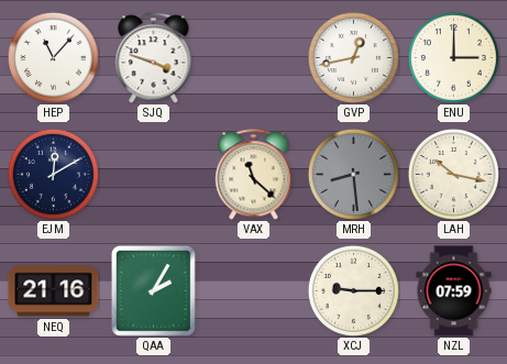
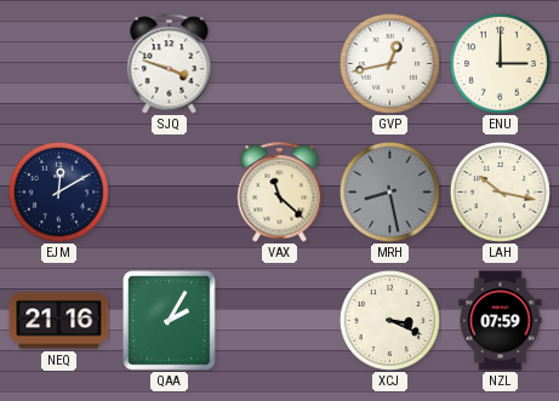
HEP: 11:07 -> none
MRH: 8:29 -> 8:28
XCJ: 9:15 -> 3:19
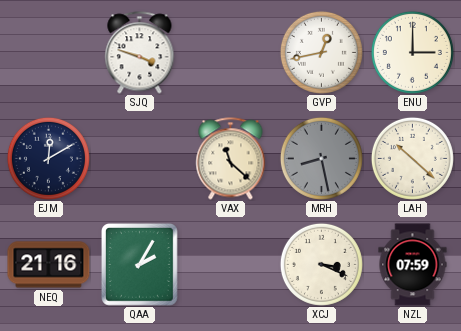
LAH: 10:17 -> 10:22
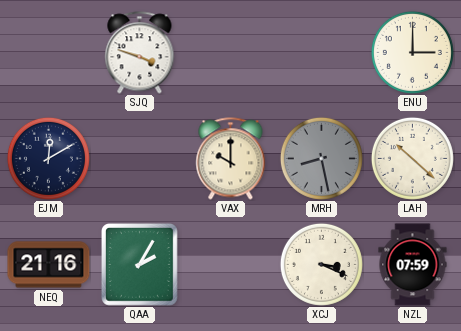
GVP: 12:43 -> none
VAX: 11:22 -> 10:00
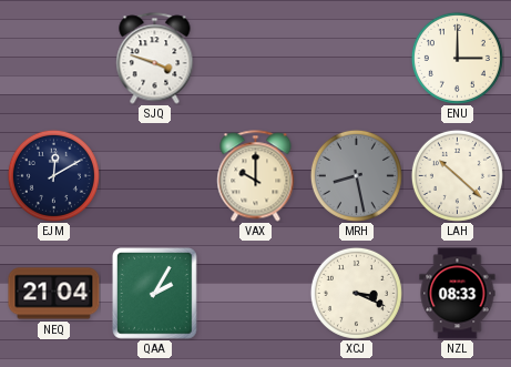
NEQ: 21:16 -> 21:04
NZL: 07:59 -> 08:33
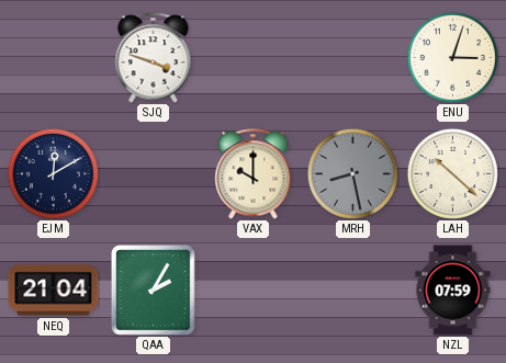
ENU: 3:00 -> 3:03
XCJ: 3:19 -> none
NZL: 08:33 -> 07:59
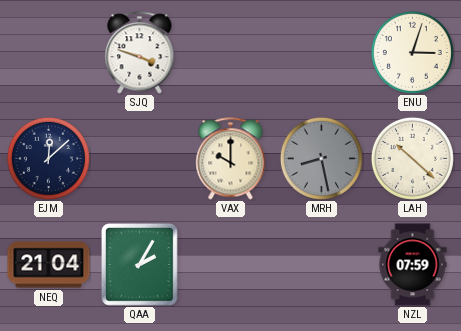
EJM: 12:10 -> 12:08
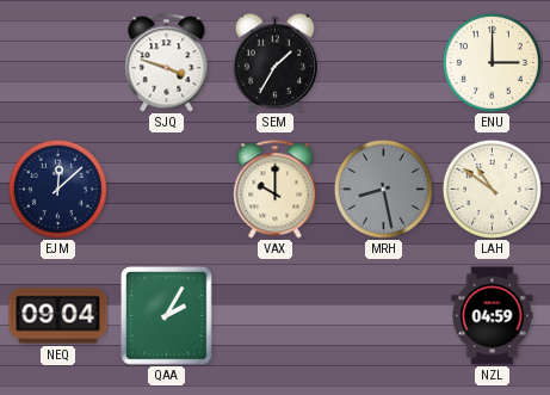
SEM: none -> 1:35
ENU: 3:03 -> 3:00
LAH: 10:22 -> 10:51
NEQ: 21:04 -> 09:04
NZL: 07:59 -> 04:59
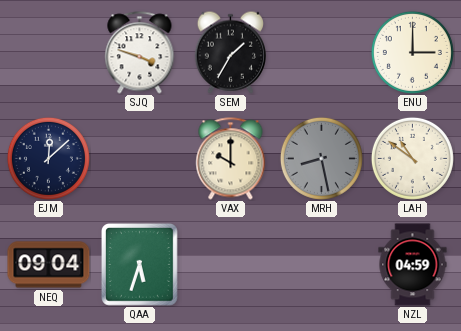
QAA: 2:05 -> 5:33
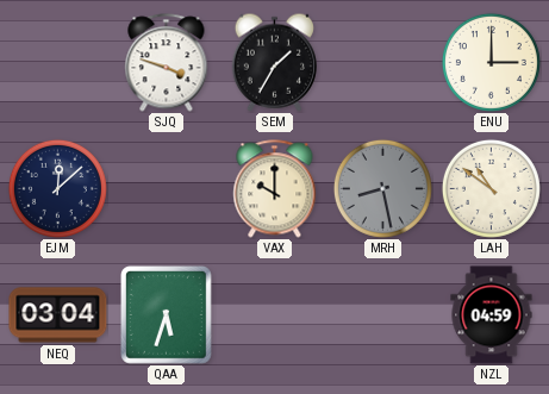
NEQ: 09:04 -> 03:04
